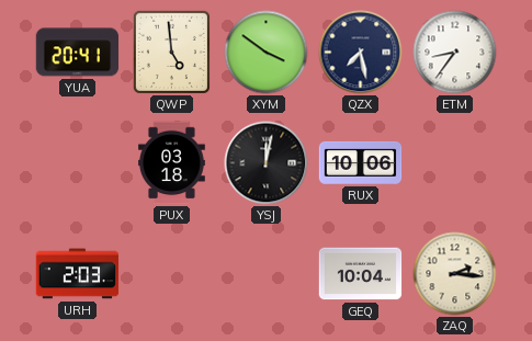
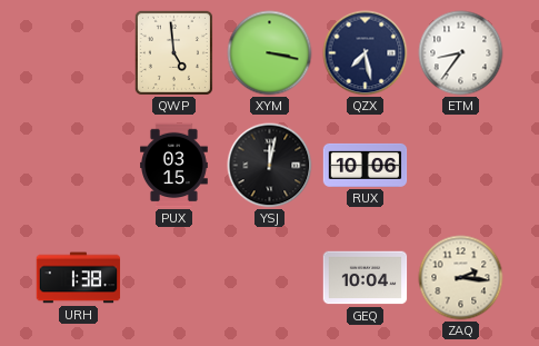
YUA: 20:41 -> none
XYM: 3:51 -> 3:17
PUX: 03:18 -> 03:15
URH: 2:03 -> 1:38
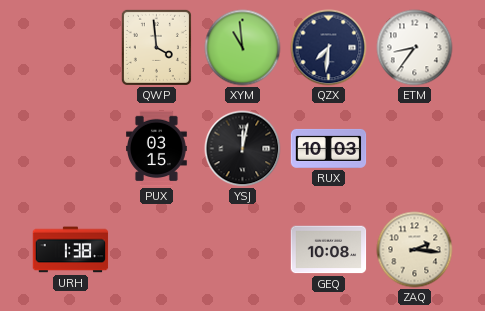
QWP: 4:59 -> 3:59
XYM: 3:17 -> 10:59
QZX: 7:28 -> 7:31
RUX: 10:06 -> 10:03
GEQ: 10:04 -> 10:08
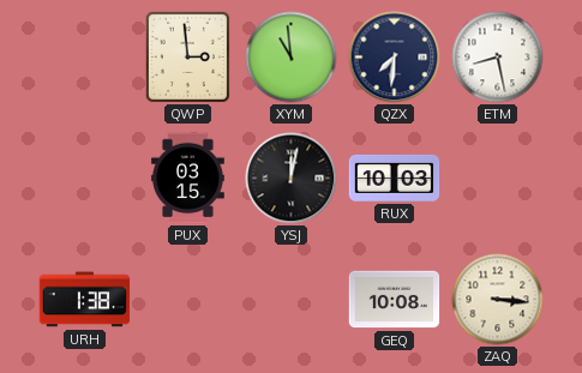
QWP: 3:59 -> 2:59
ETM: 8:36 -> 8:28
ZAQ: 2:16 -> 3:16
